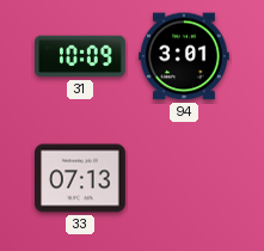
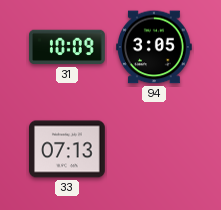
94: 3:01 -> 3:05
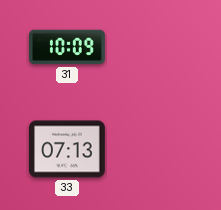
94: 3:05 -> none
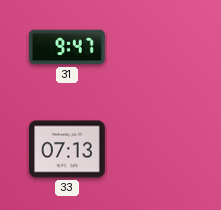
31: 10:09 -> 9:47
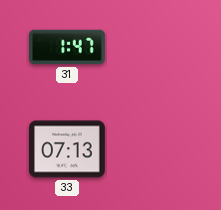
31: 9:47 -> 1:47
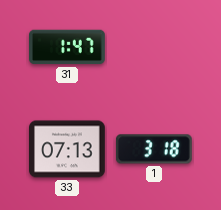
1: none -> 3:18
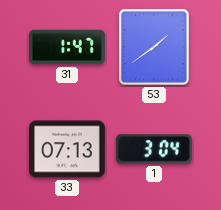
53: none -> 1:39
1: 3:18 -> 3:04
